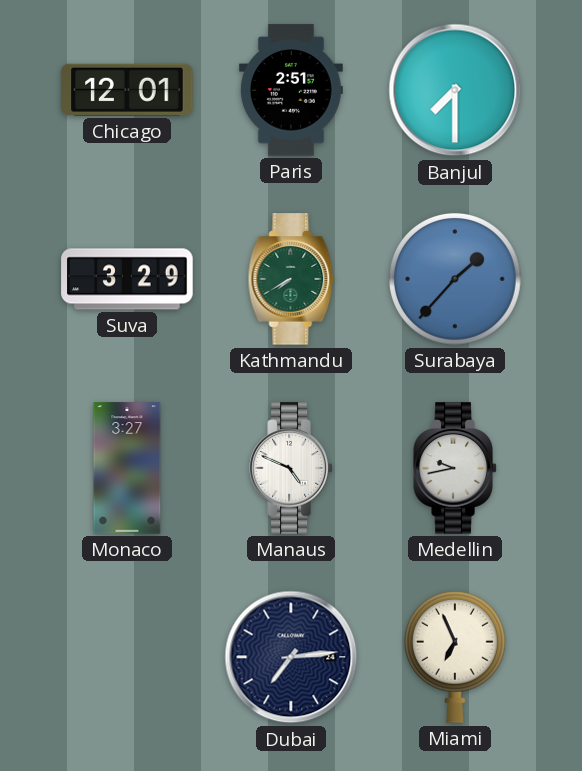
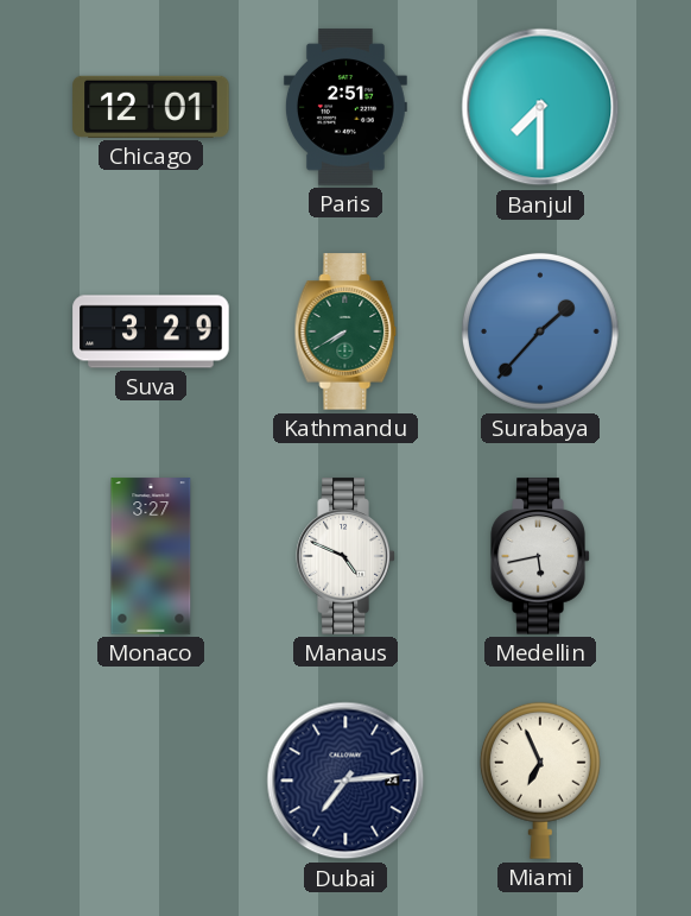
Medellin: 9:43 -> 5:43
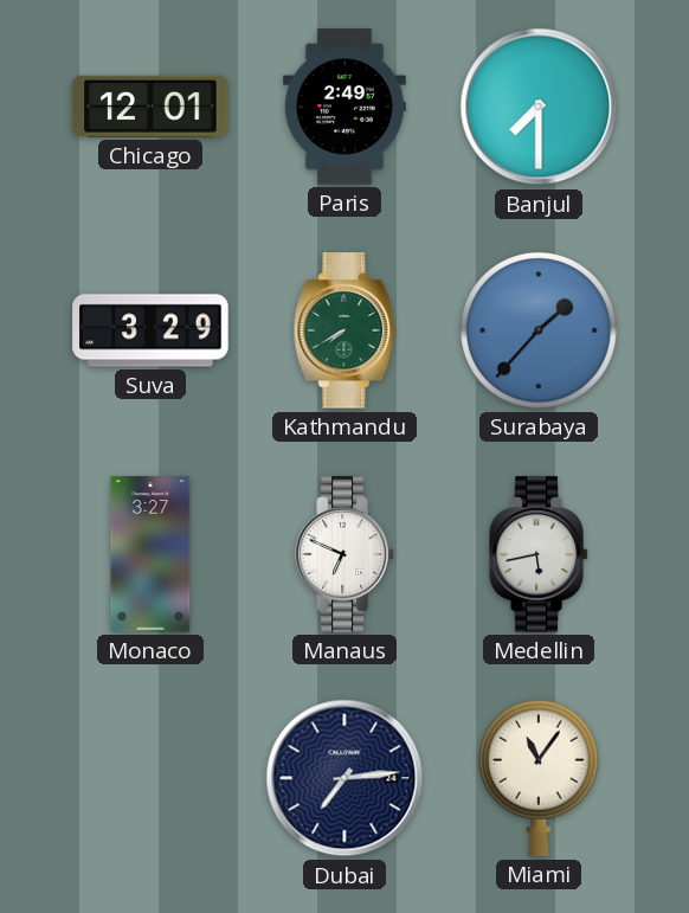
Paris: 2:51 -> 2:49
Manaus: 4:49 -> 6:49
Miami: 6:56 -> 11:06
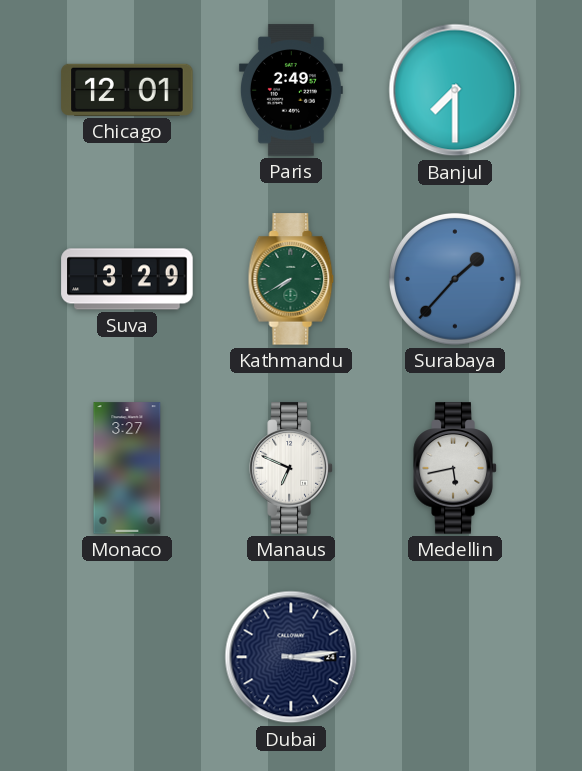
Dubai: 7:14 -> 3:14
Miami: 11:06 -> none
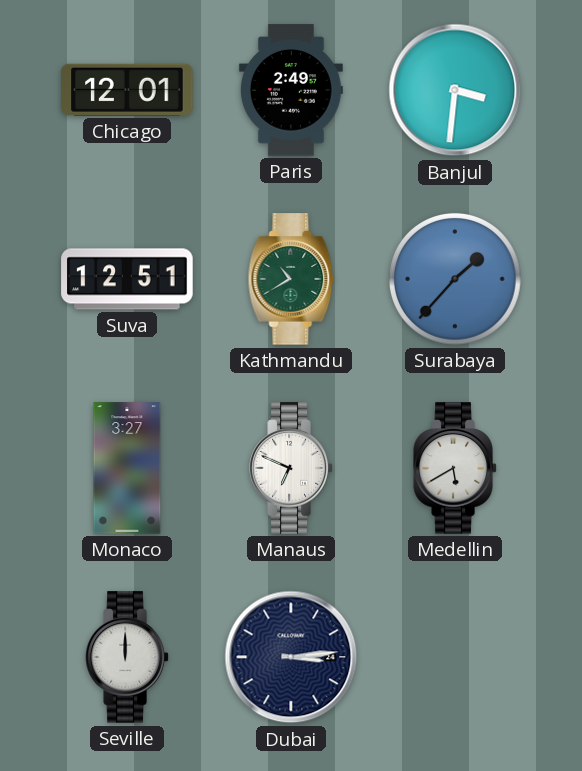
Banjul: 7:30 -> 3:31
Suva: 3:29 -> 12:51
Kathmandu: 7:40 -> 10:40
Medellin: 5:43 -> 5:40
Seville: none -> 12:00
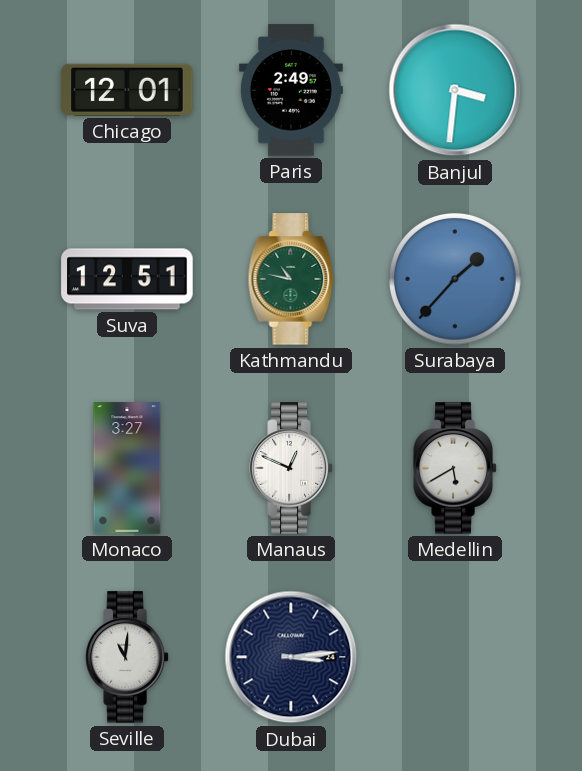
Kathmandu: 10:40 -> 10:47
Manaus: 6:49 -> 12:49
Seville: 12:00 -> 11:01
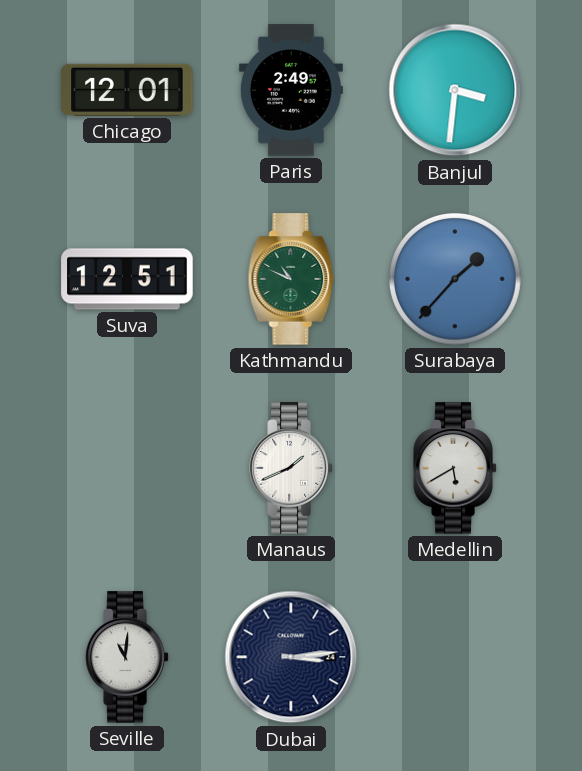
Kathmandu: 10:47 -> 10:49
Monaco: 3:27 -> none
Manaus: 12:49 -> 1:41
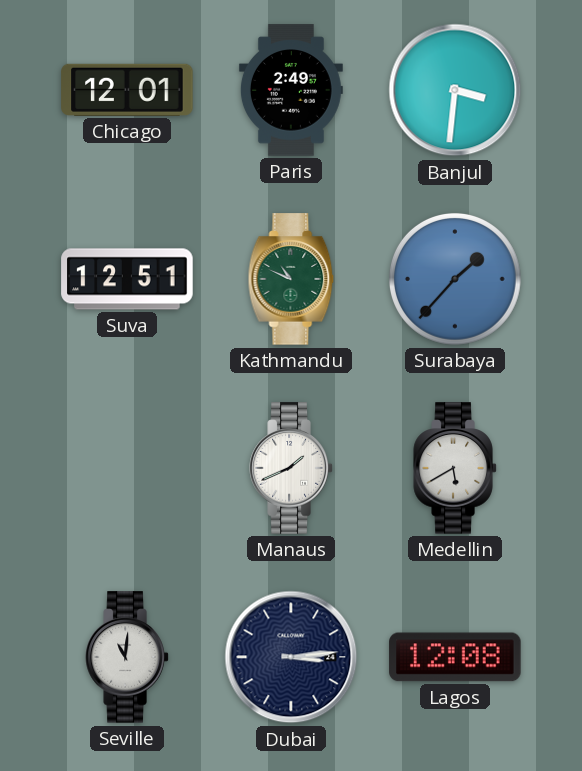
Lagos: none -> 12:08
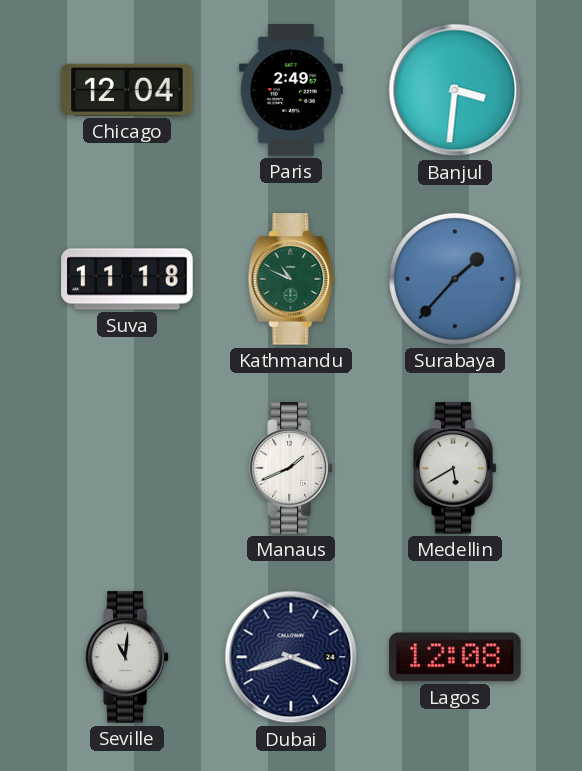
Chicago: 12:01 -> 12:04
Suva: 12:51 -> 11:18
Dubai: 3:14 -> 3:42
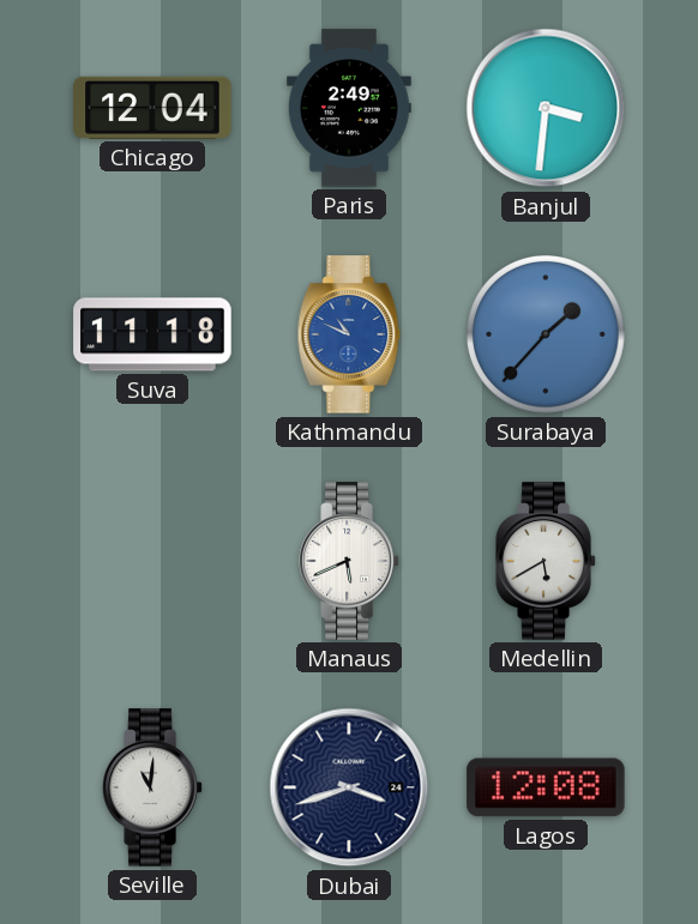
Kathmandu dial: green -> blue
Manaus: 1:41 -> 5:41
